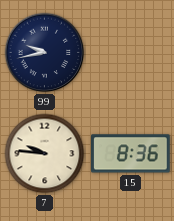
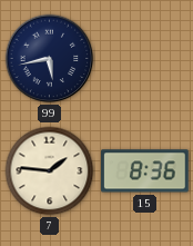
99: 9:43 -> 5:43
7: 9:46 -> 1:46
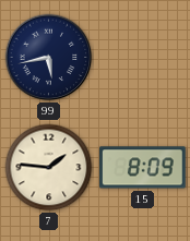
15: 8:36 -> 8:09
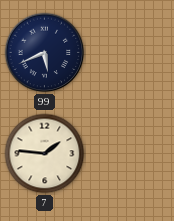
99: 5:43 -> 5:41
15: 8:09 -> none
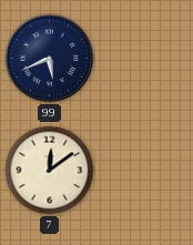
7: 1:46 -> 12:09
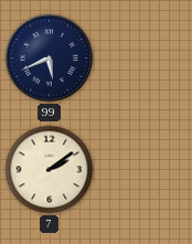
7: 12:09 -> 2:09
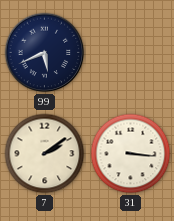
31: none -> 3:16
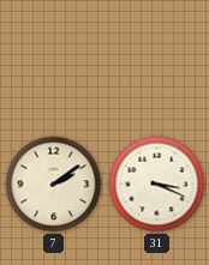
99: 5:41 -> none
31: 3:16 -> 3:19
